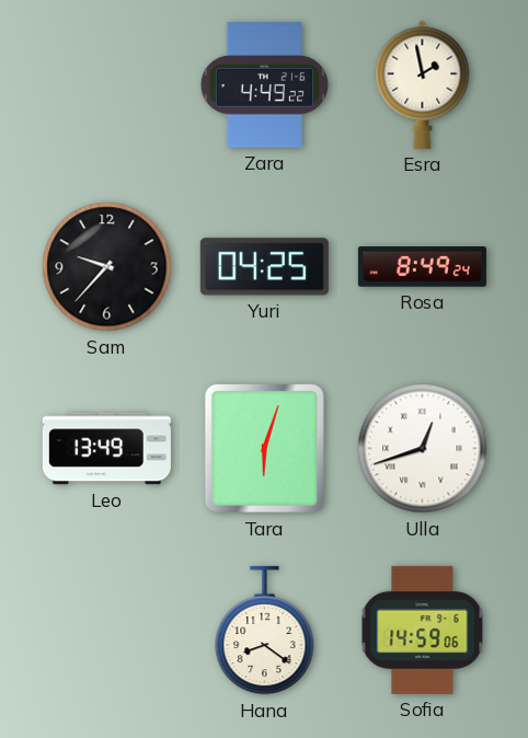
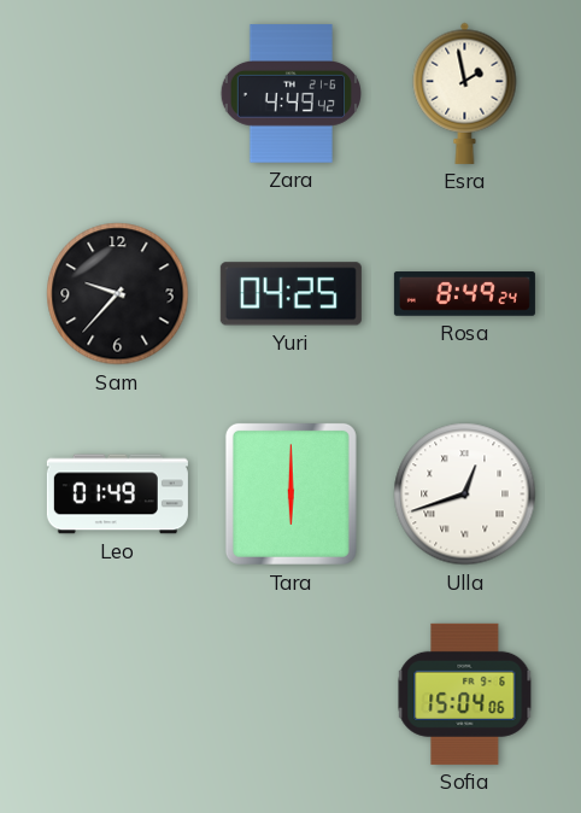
Zara: 4:49:22 -> 4:49:42
Leo: 13:49 -> 01:49
Tara: 6:03 -> 6:00
Hana: 8:21 -> none
Sofia: 14:59 -> 15:04
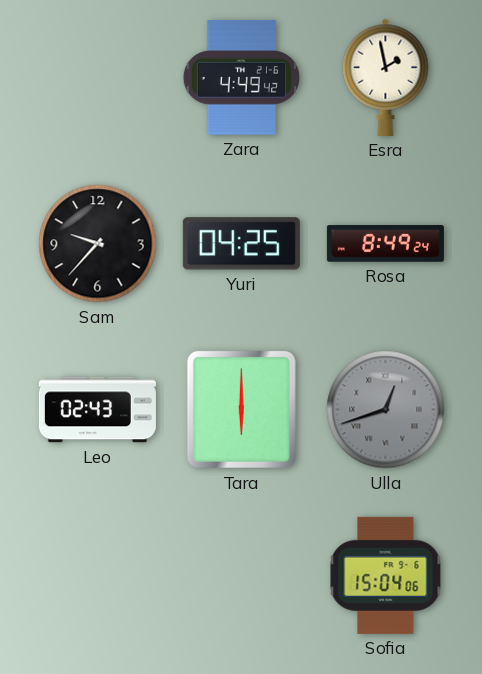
Leo: 01:49 -> 02:43
Ulla dial: white -> grey
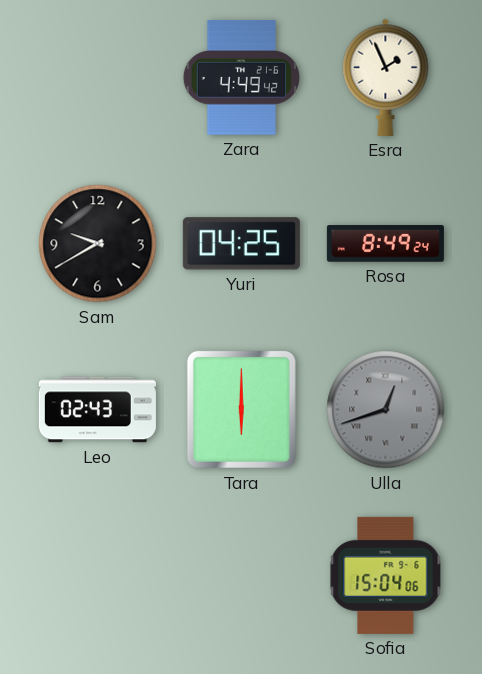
Esra: 1:58 -> 1:56
Sam: 9:37 -> 9:40
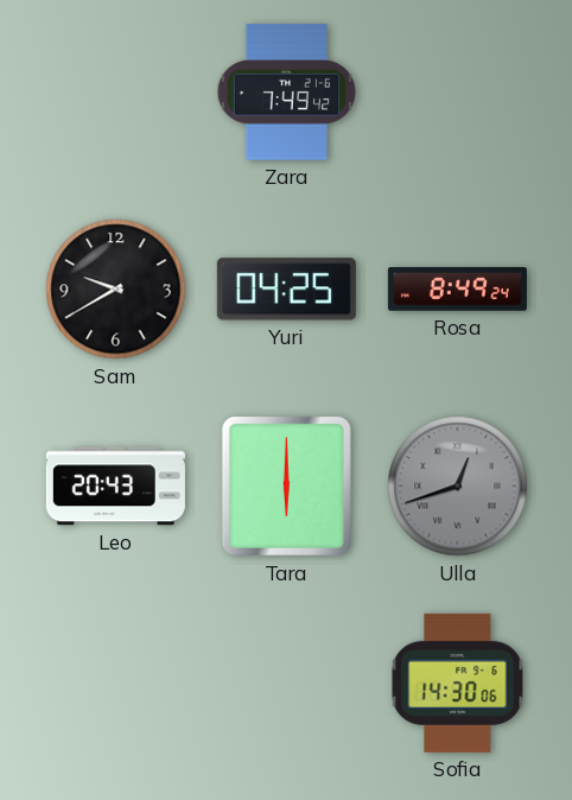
Zara: 4:49 -> 7:49
Esra: 1:56 -> none
Leo: 02:43 -> 20:43
Sofia: 15:04 -> 14:30
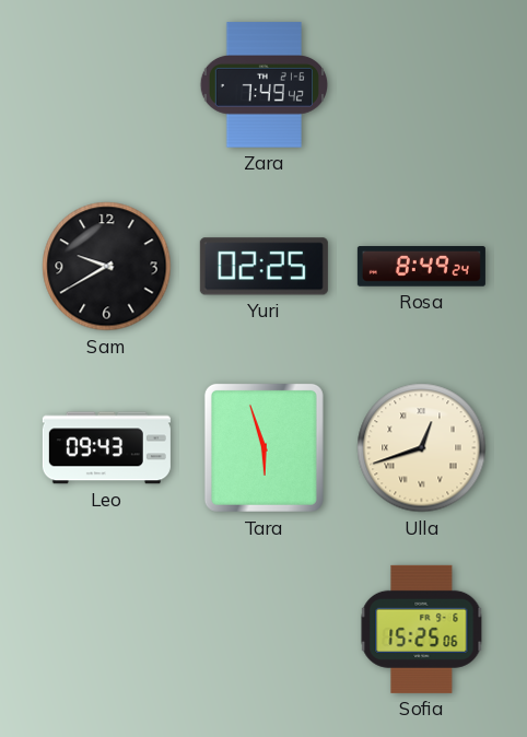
Yuri: 04:25 -> 02:25
Leo: 20:43 -> 09:43
Tara: 6:00 -> 5:57
Ulla dial: grey -> cream
Sofia: 14:30 -> 15:25
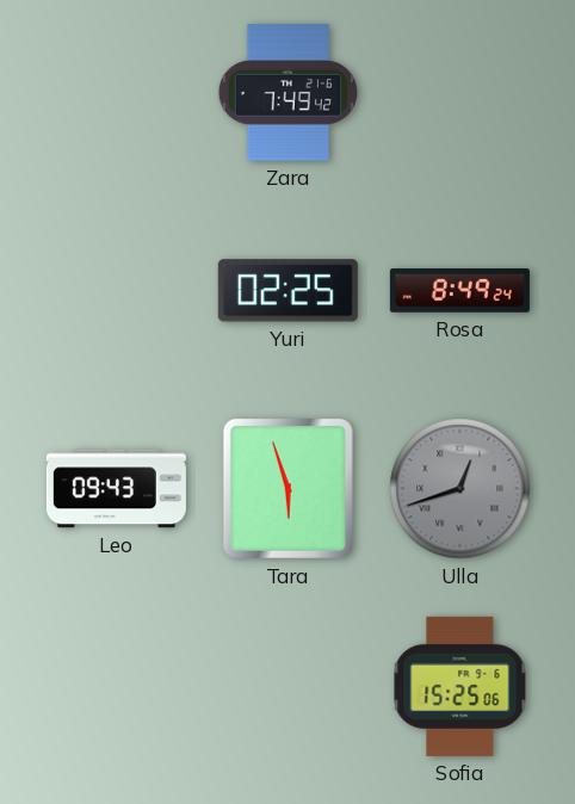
Sam: 9:40 -> none
Ulla dial: cream -> grey
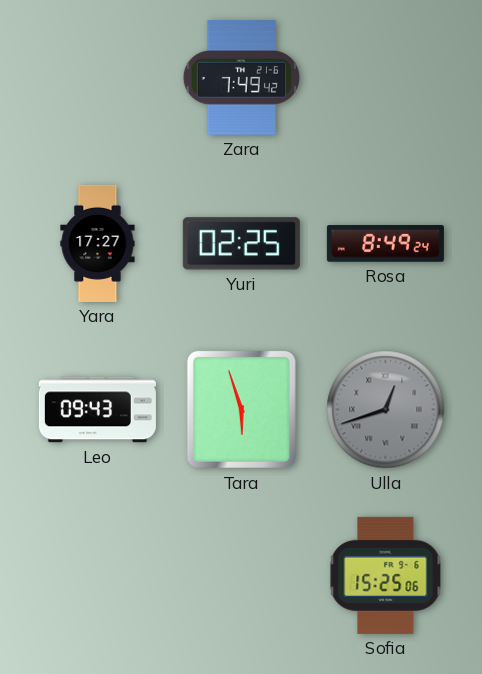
Yara: none -> 17:27
